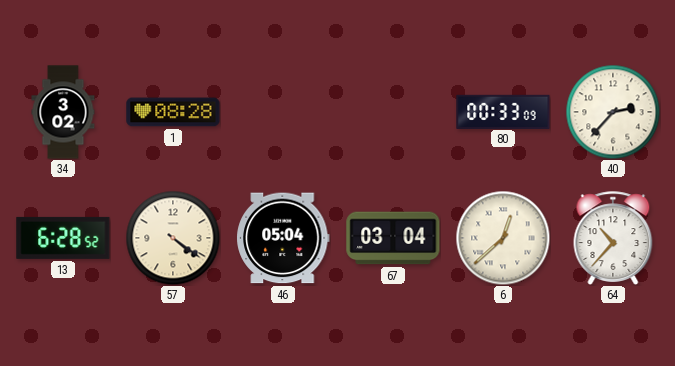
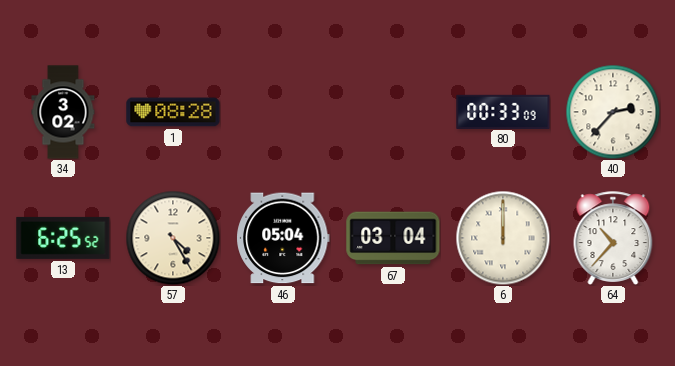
13: 6:28 -> 6:25
57: 4:21 -> 4:25
6: 12:38 -> 12:00
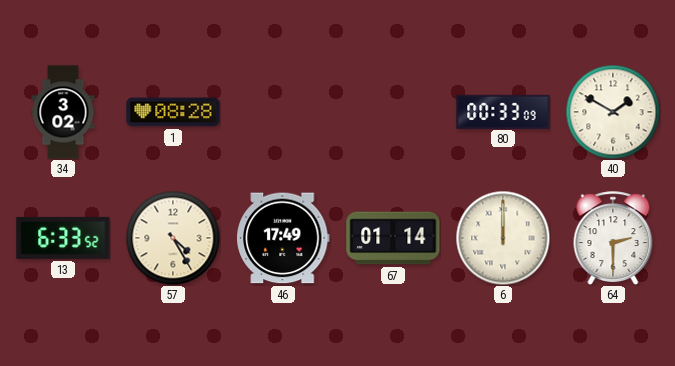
40: 2:37 -> 1:50
13: 6:25 -> 6:33
46: 05:04 -> 17:49
67: 03:04 -> 01:14
64: 10:37 -> 2:30
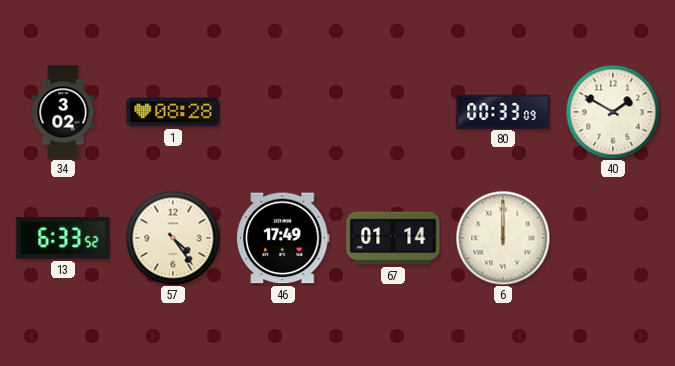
57: 4:25 -> 4:24
64: 2:30 -> none
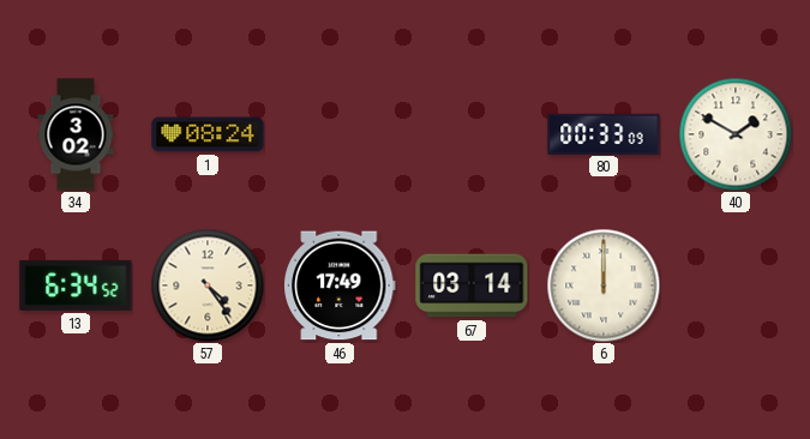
1: 08:28 -> 08:24
13: 6:33 -> 6:34
67: 01:14 -> 03:14
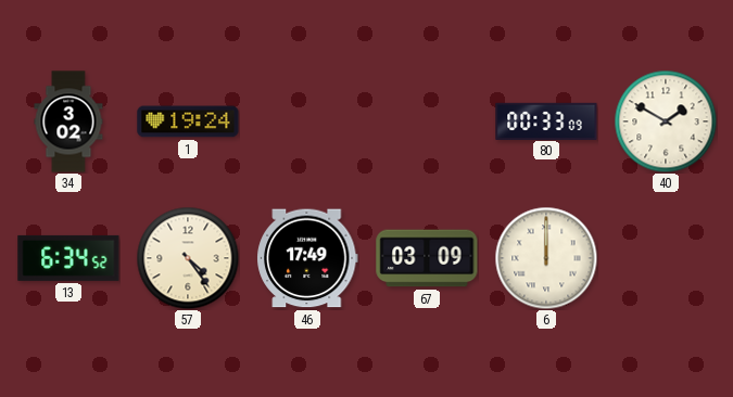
1: 08:24 -> 19:24
67: 03:14 -> 03:09
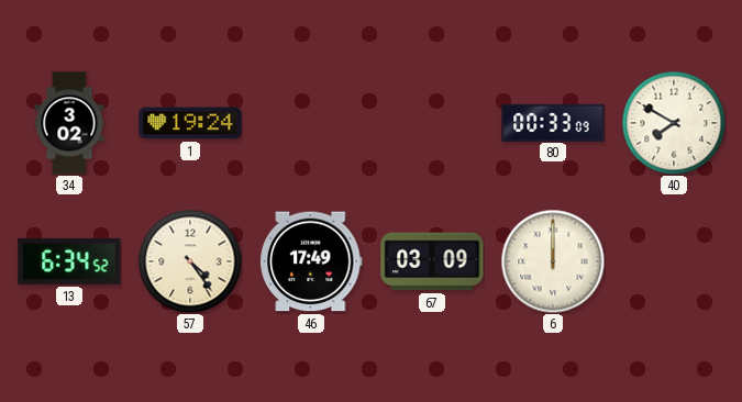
40: 1:50 -> 7:50
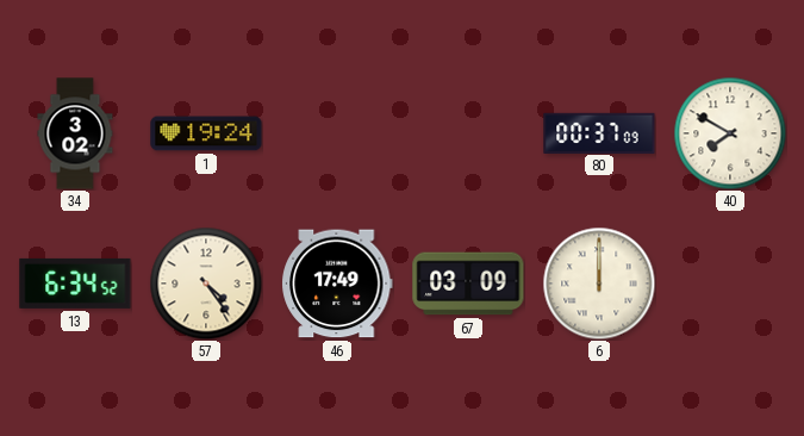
80: 00:33 -> 00:37
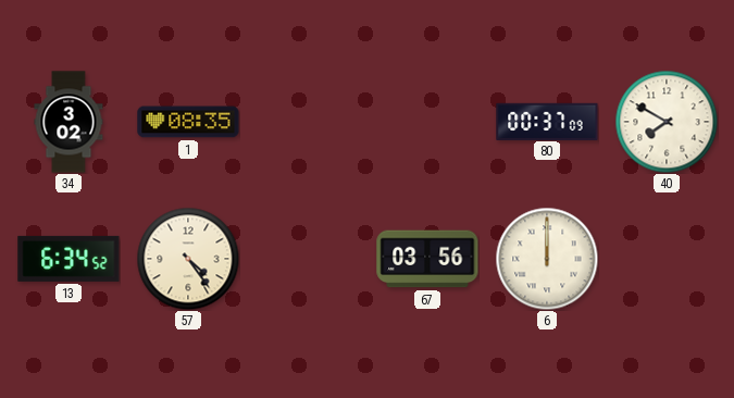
1: 19:24 -> 08:35
46: 17:49 -> none
67: 03:09 -> 03:56
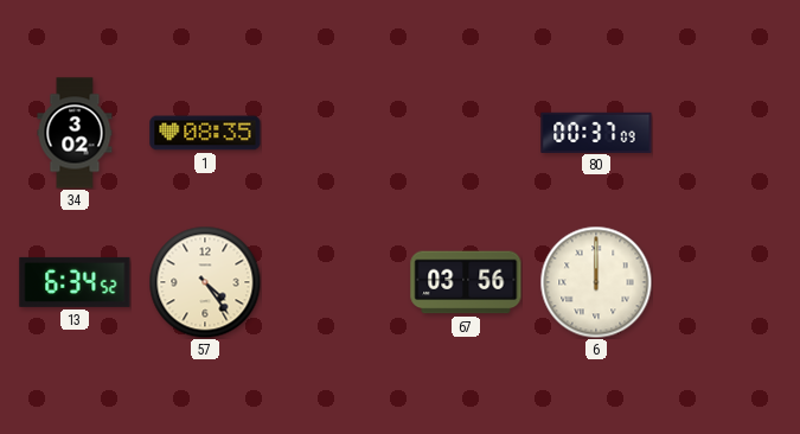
40: 7:50 -> none
